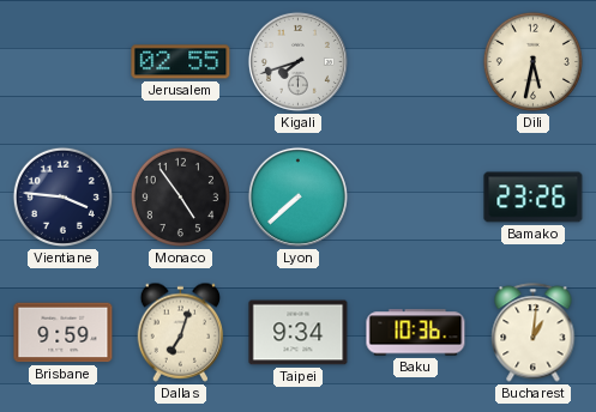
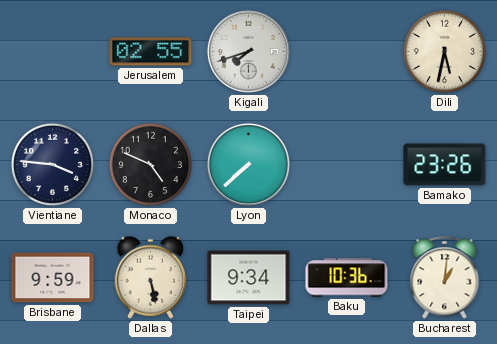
Monaco: 4:54 -> 4:49
Dallas: 7:03 -> 5:28
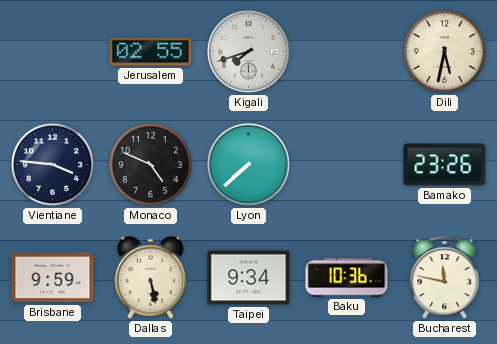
Bucharest: 1:01 -> 11:47
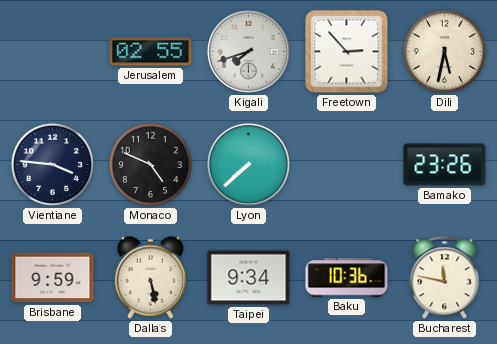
Freetown: none -> 2:53
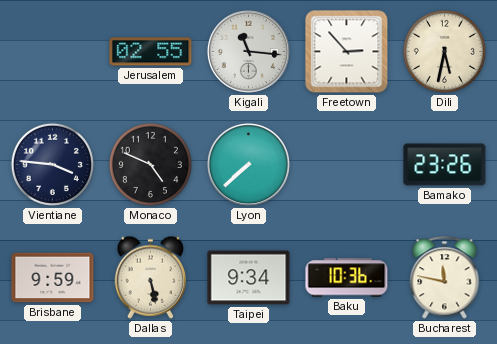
Kigali: 7:42 -> 11:16
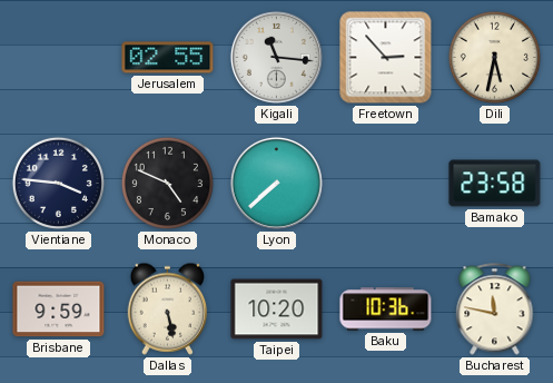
Bamako: 23:26 -> 23:58
Taipei: 9:34 -> 10:20
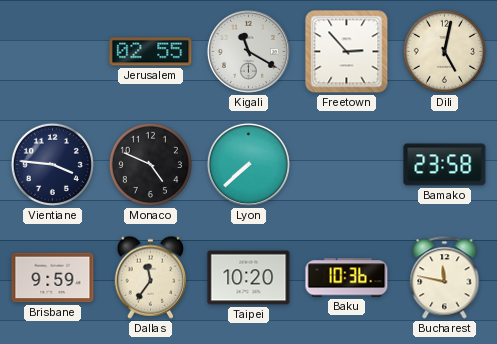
Kigali: 11:16 -> 11:20
Dili: 5:32 -> 5:02
Dallas: 5:28 -> 11:36
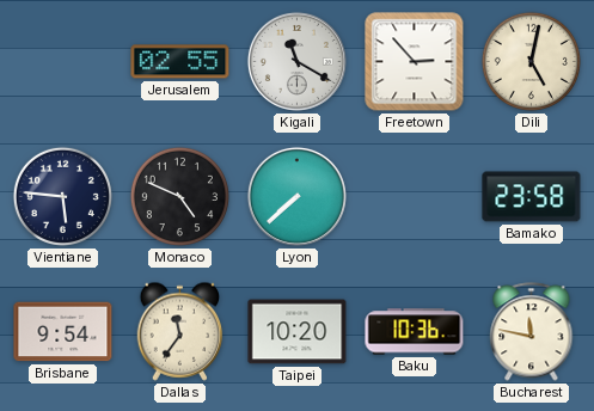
Vientiane: 3:46 -> 5:46
Brisbane: 9:59 -> 9:54
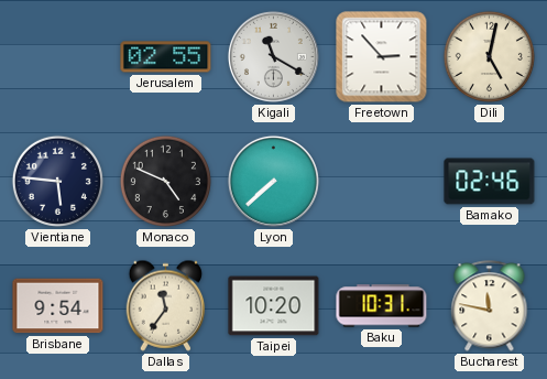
Bamako: 23:58 -> 02:46
Baku: 10:36 -> 10:31
